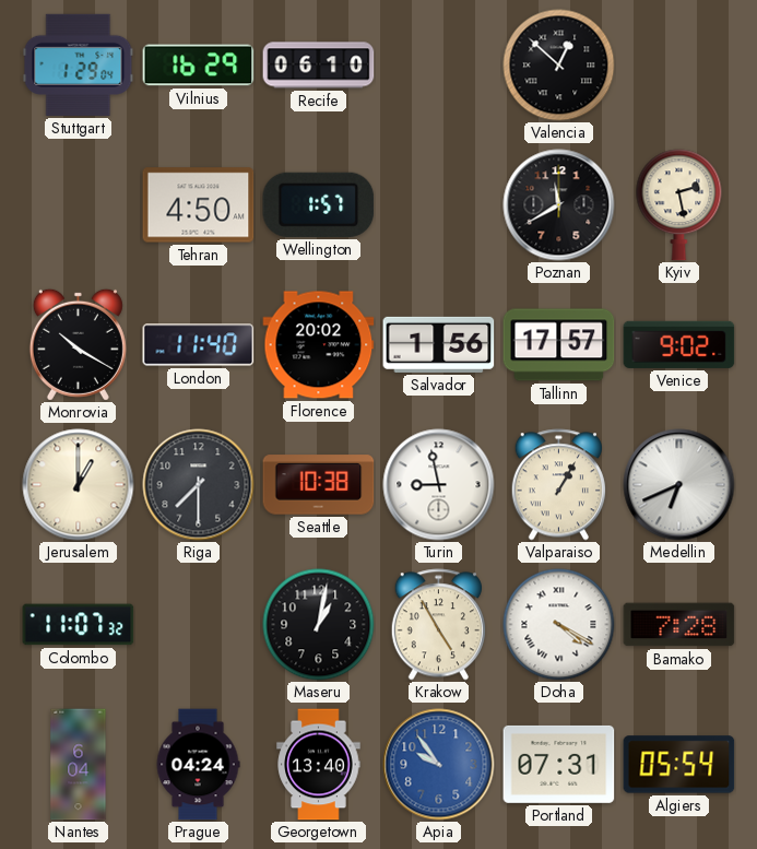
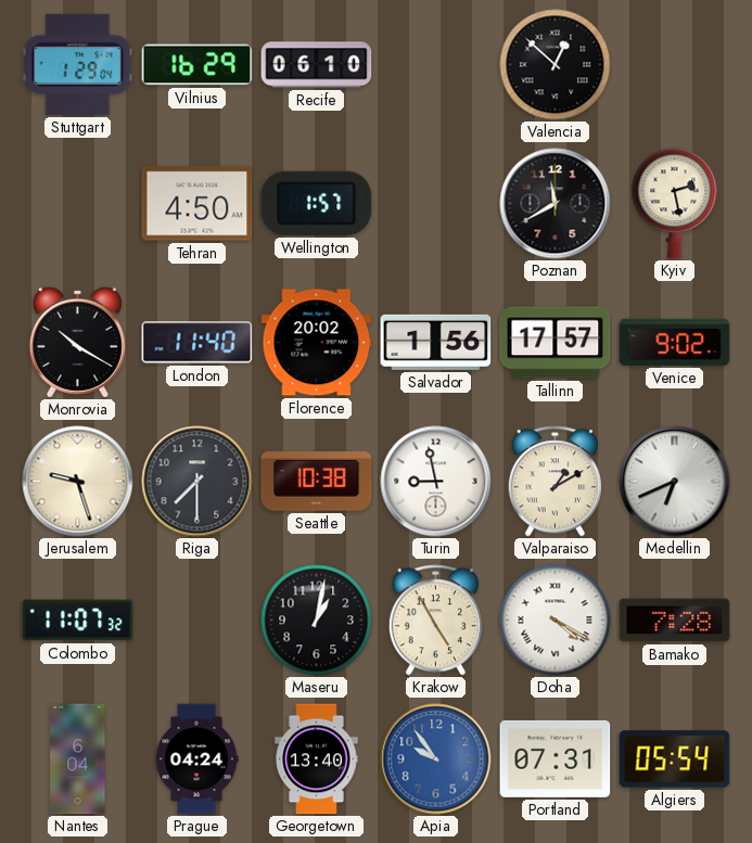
Jerusalem: 1:00 -> 9:27
Valparaiso: 1:05 -> 1:10
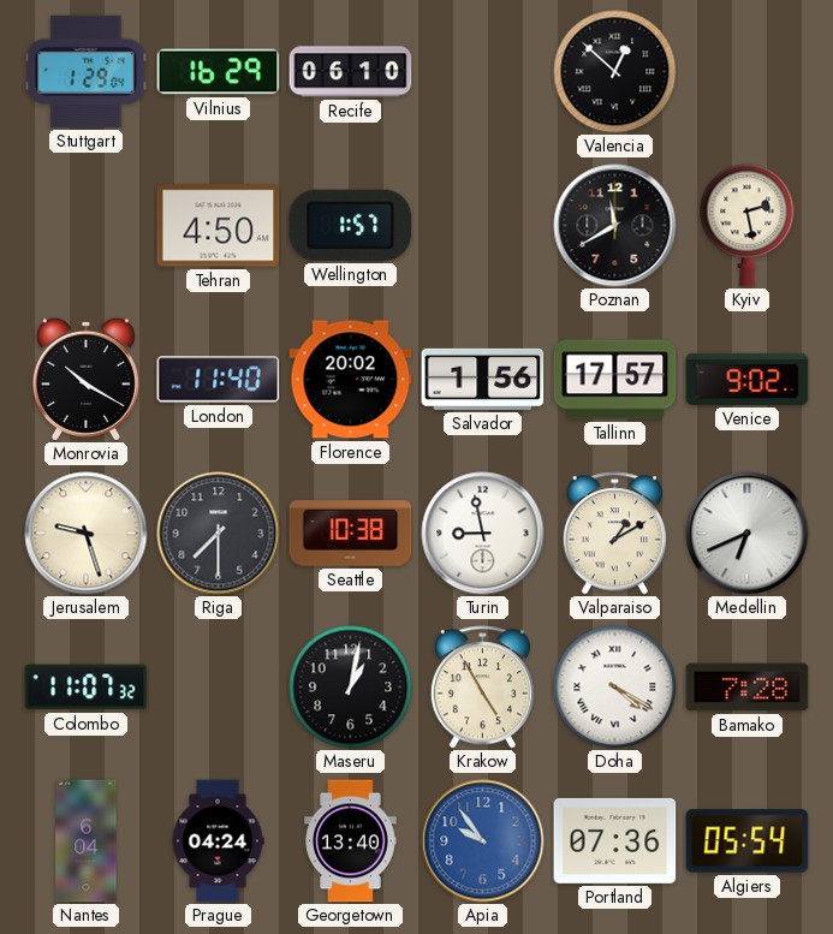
Portland: 07:31 -> 07:36
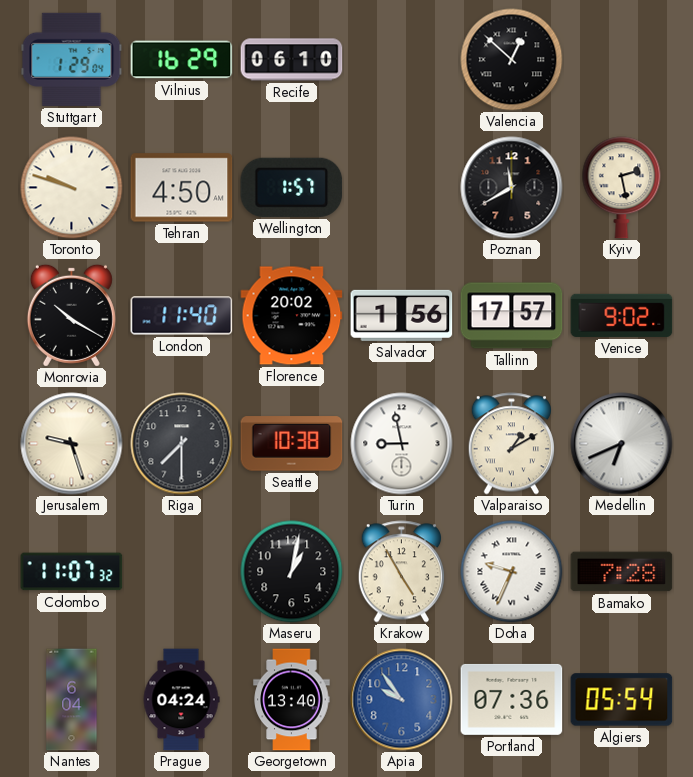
Toronto: none -> 9:48
Doha: 4:20 -> 9:34
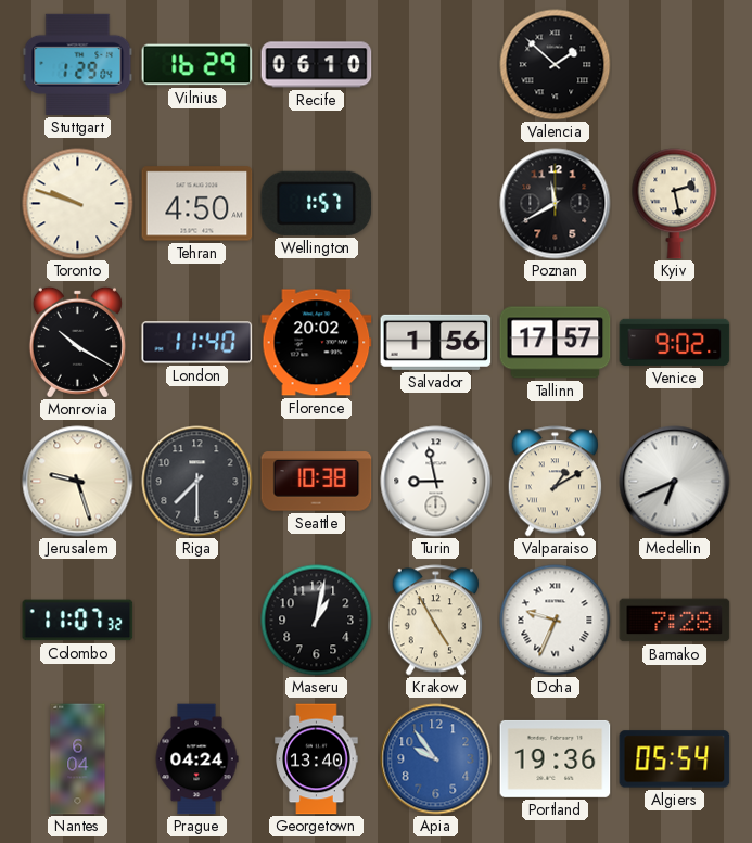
Valencia: 12:52 -> 1:52
Portland: 07:36 -> 19:36
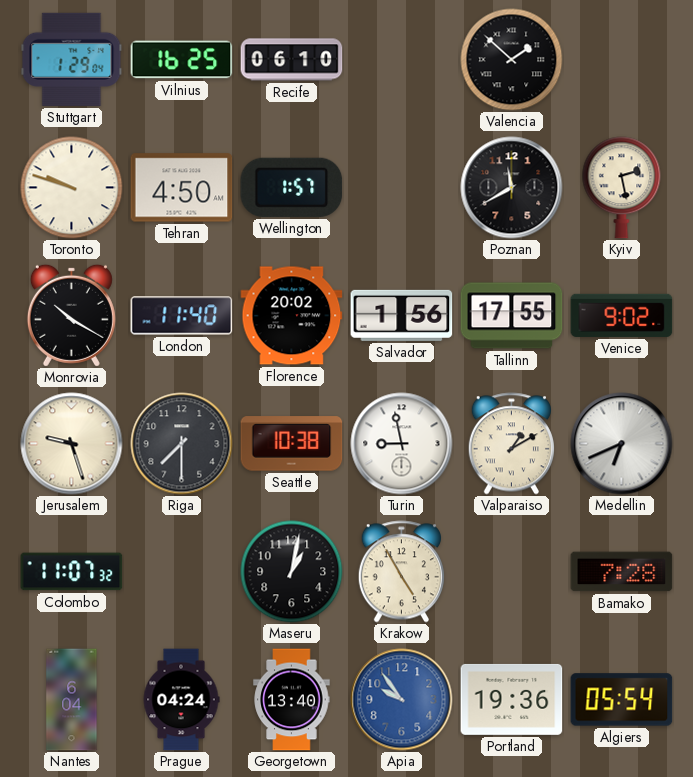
Vilnius: 16:29 -> 16:25
Tallinn: 17:57 -> 17:55
Doha: 9:34 -> none
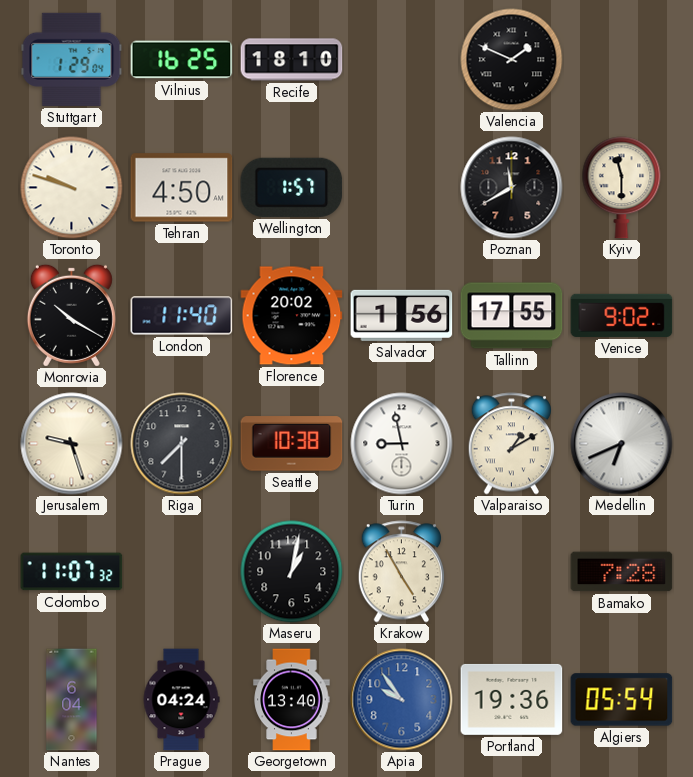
Recife: 06:10 -> 18:10
Valencia: 1:52 -> 1:49
Kyiv: 2:28 -> 11:30
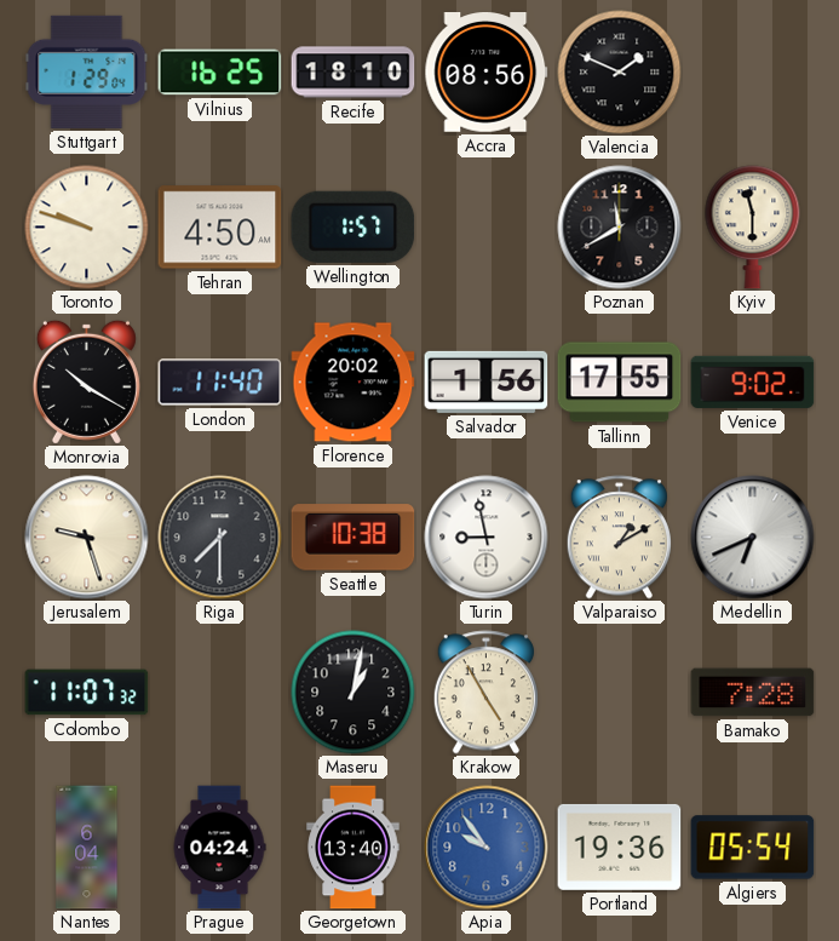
Accra: none -> 08:56
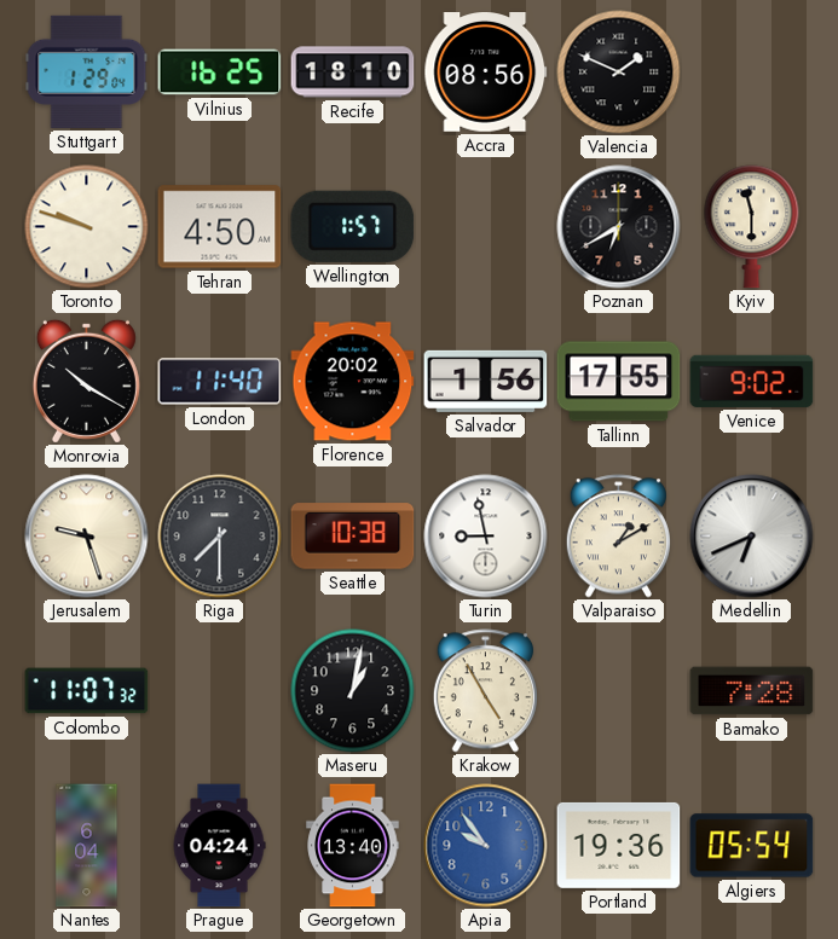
Poznan: 11:40 -> 6:40
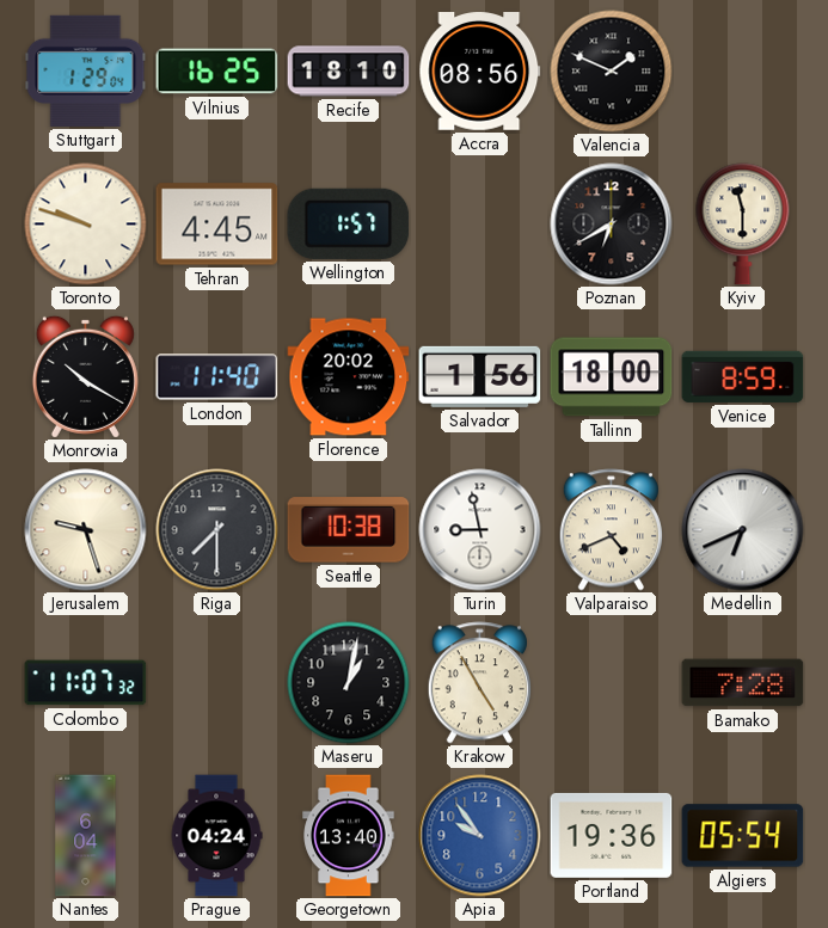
Tehran: 4:50 -> 4:45
Tallinn: 17:55 -> 18:00
Venice: 9:02 -> 8:59
Valparaiso: 1:10 -> 4:41
